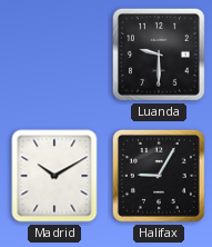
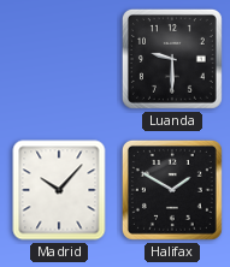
Madrid: 10:10 -> 10:07
Halifax: 9:05 -> 1:50
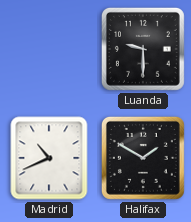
Madrid: 10:07 -> 10:41
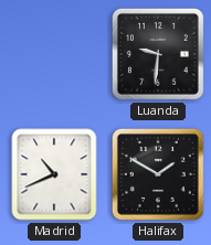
Luanda: 9:30 -> 9:31
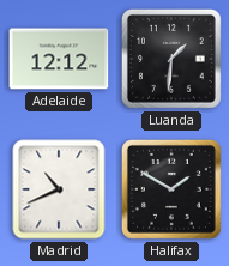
Adelaide: none -> 12:12
Luanda: 9:31 -> 1:31
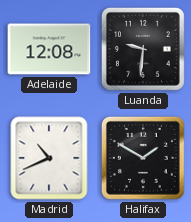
Adelaide: 12:12 -> 12:08
Luanda: 1:31 -> 9:31
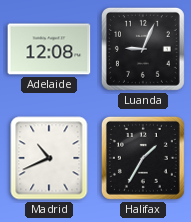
Luanda: 9:31 -> 9:04
Halifax: 1:50 -> 1:35
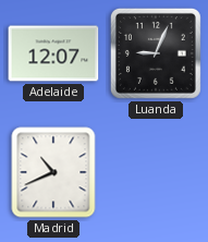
Adelaide: 12:08 -> 12:07
Halifax: 1:35 -> none
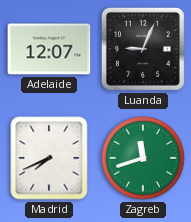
Madrid: 10:41 -> 7:41
Zagreb: none -> 11:42
